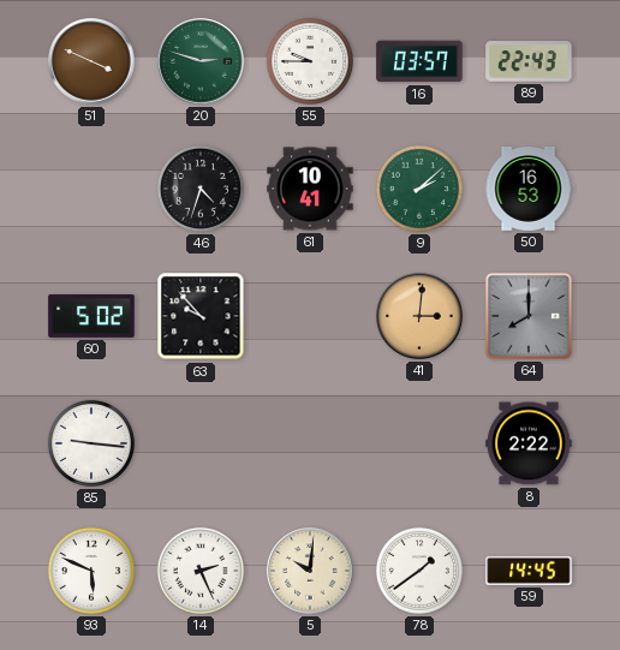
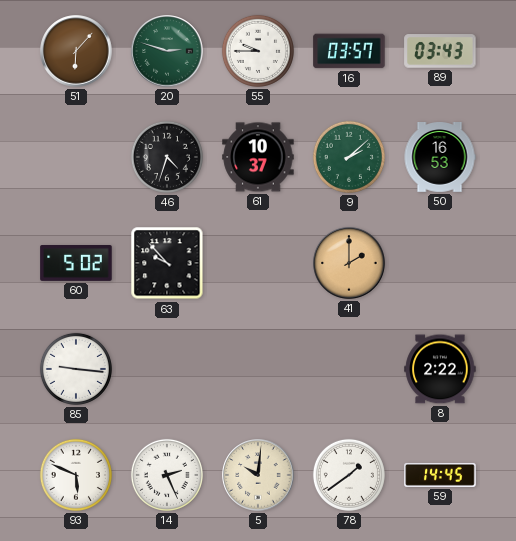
51: 3:49 -> 6:07
89: 22:43 -> 03:43
61: 10:41 -> 10:37
41: 3:01 -> 2:00
64: 8:00 -> none
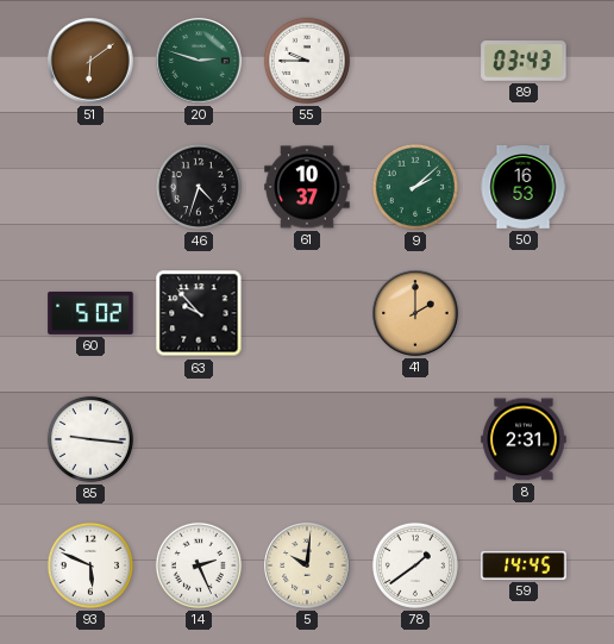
51: 6:07 -> 6:09
16: 03:57 -> none
8: 2:22 -> 2:31
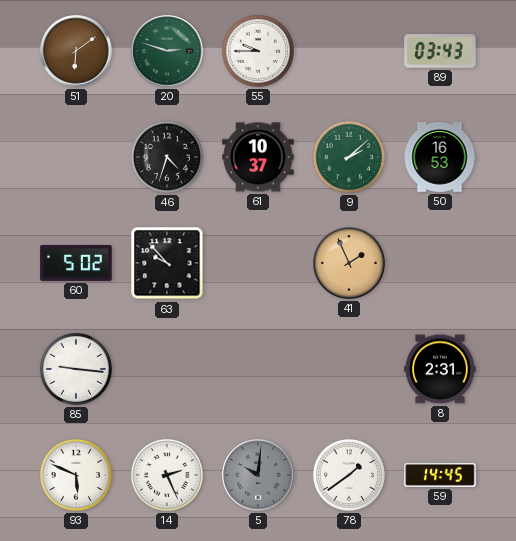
41: 2:00 -> 1:56
5 dial: cream -> grey
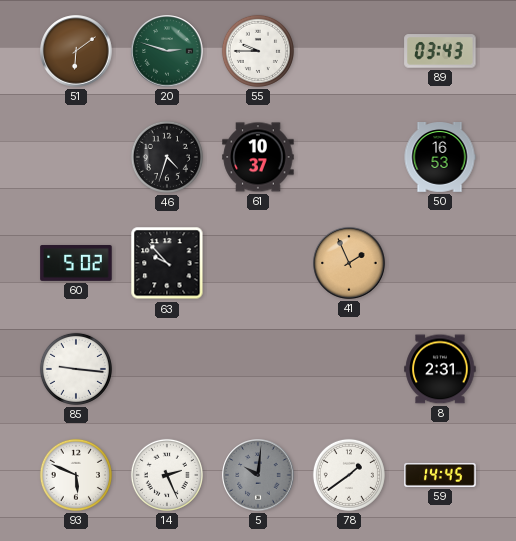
9: 2:08 -> none
